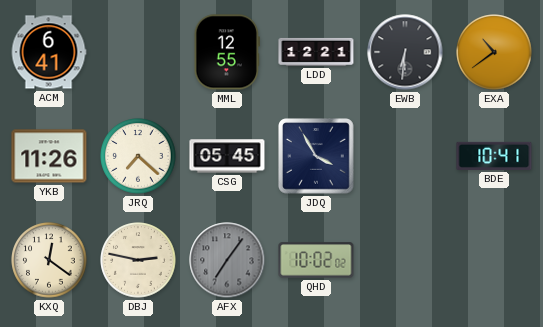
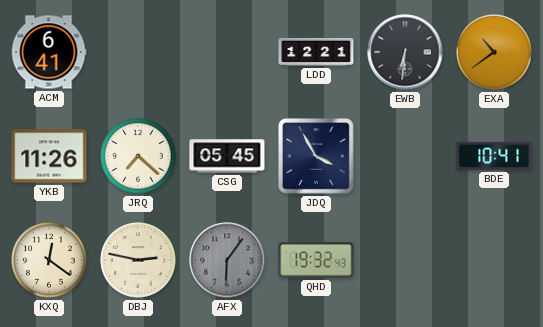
MML: 12:55 -> none
AFX: 7:06 -> 6:06
QHD: 10:02 -> 19:32
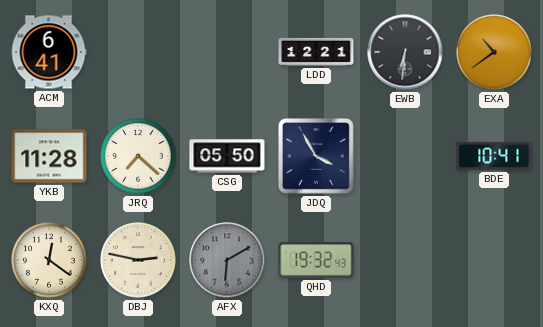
YKB: 11:26 -> 11:28
CSG: 05:45 -> 05:50
AFX: 6:06 -> 6:10
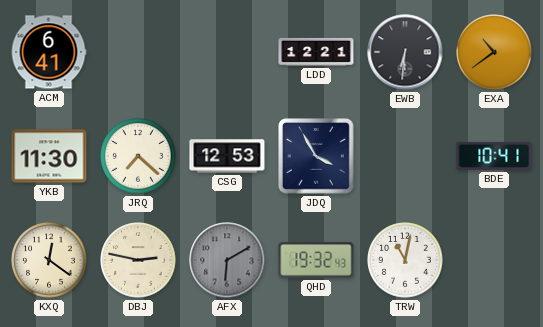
YKB: 11:28 -> 11:30
CSG: 05:50 -> 12:53
TRW: none -> 11:02
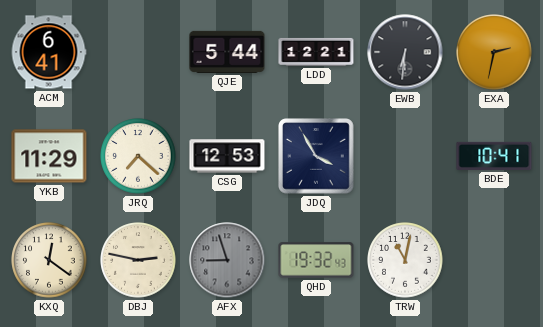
QJE: none -> 5:44
EXA: 10:39 -> 2:32
YKB: 11:30 -> 11:29
AFX: 6:10 -> 8:57
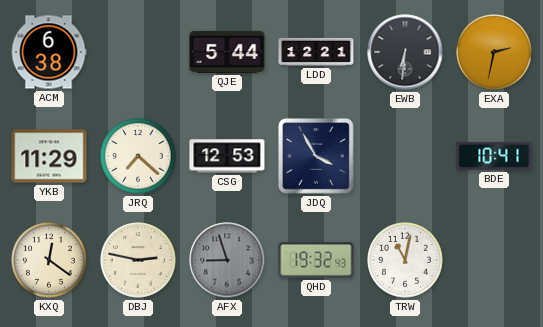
ACM: 6:41 -> 6:38
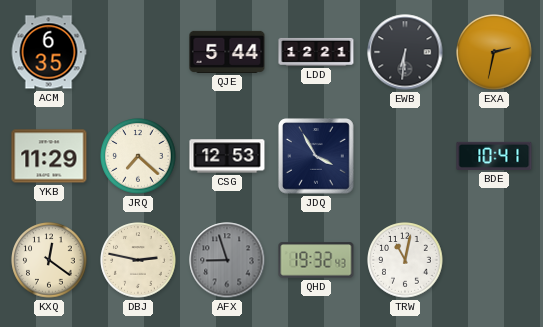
ACM: 6:38 -> 6:35
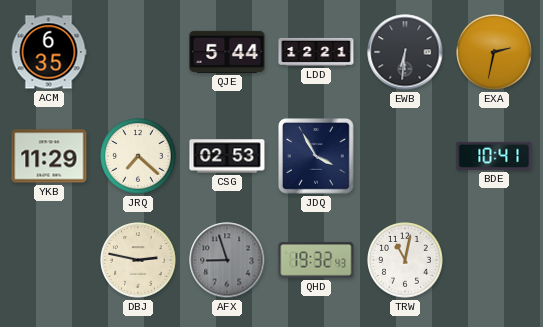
CSG: 12:53 -> 02:53
KXQ: 12:21 -> none
